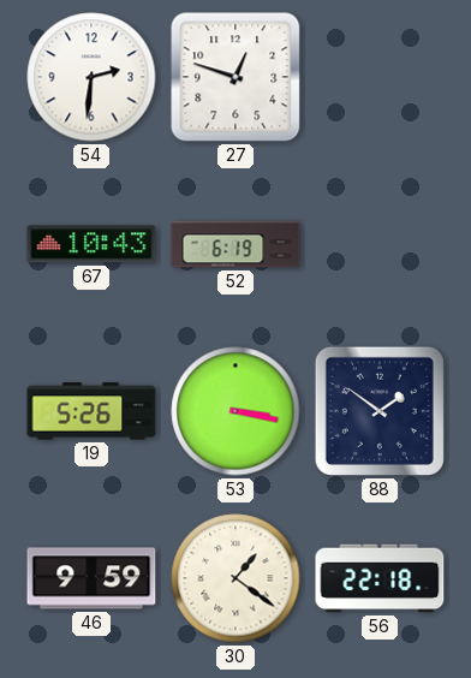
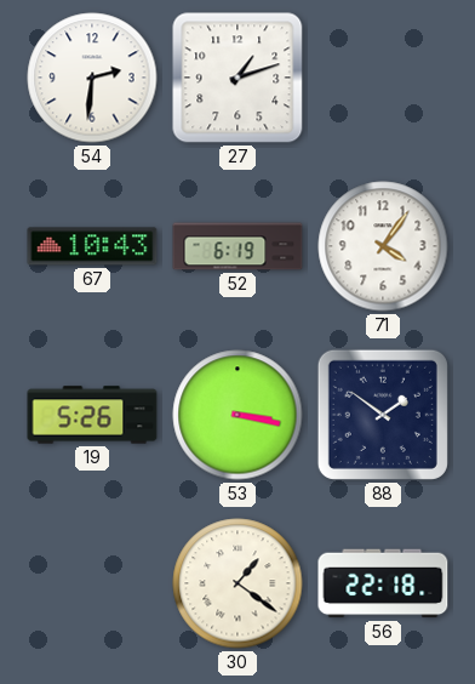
27: 12:48 -> 1:12
71: none -> 4:06
46: 9:59 -> none
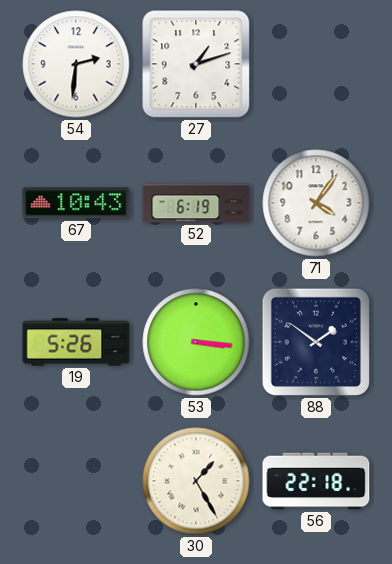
53: 3:17 -> 3:16
30: 1:21 -> 1:25
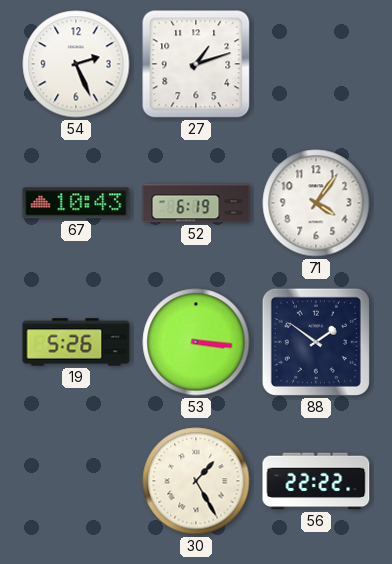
54: 2:31 -> 2:26
56: 22:18 -> 22:22
